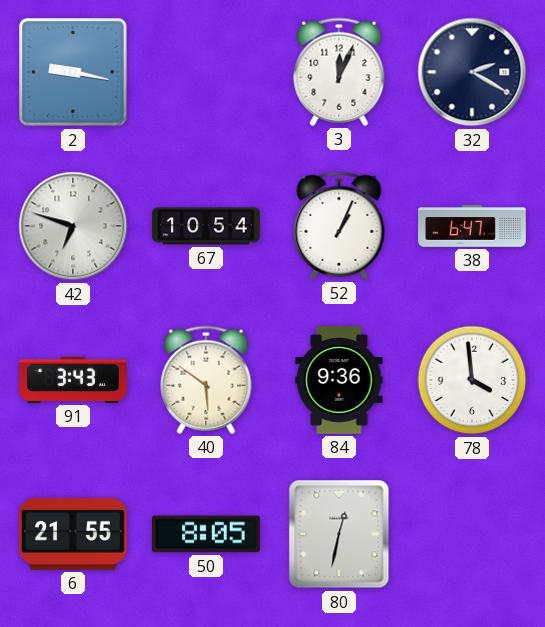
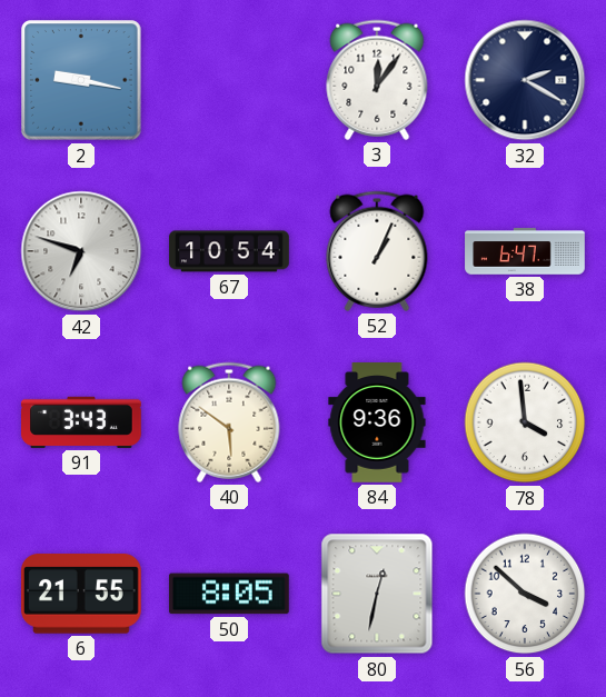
3: 12:04 -> 12:06
56: none -> 3:52
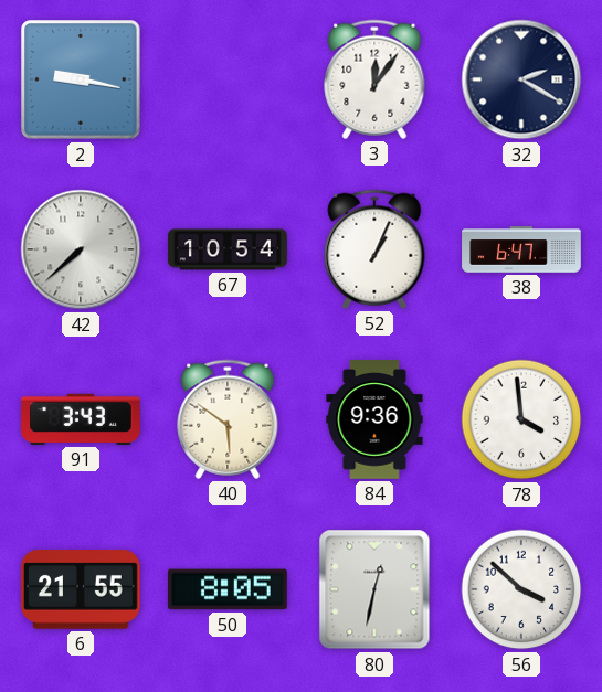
42: 6:48 -> 7:38
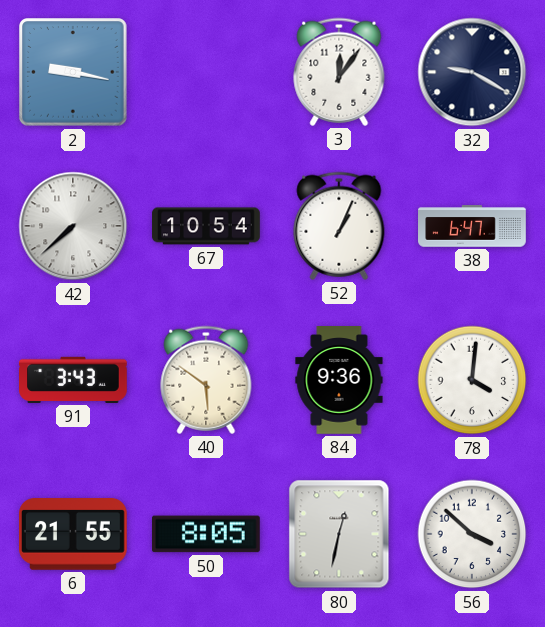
32: 2:20 -> 9:20
78: 3:59 -> 4:01
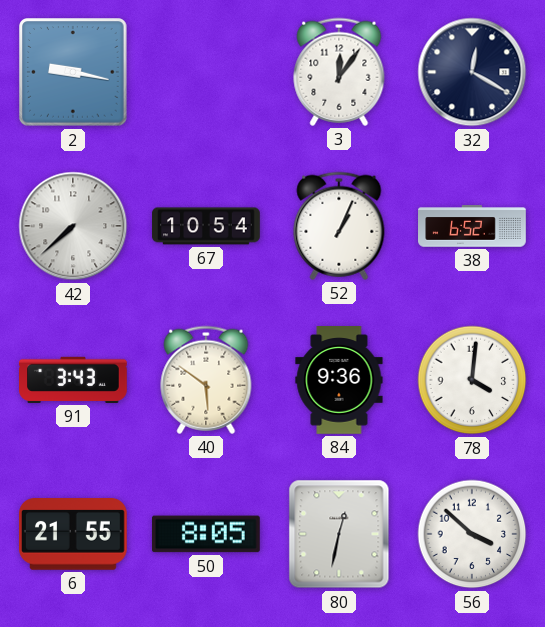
32: 9:20 -> 12:20
38: 6:47 -> 6:52
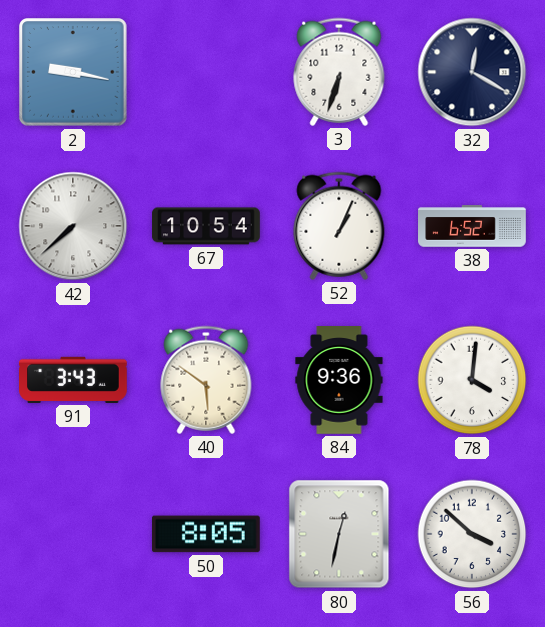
3: 12:06 -> 6:33
6: 21:55 -> none
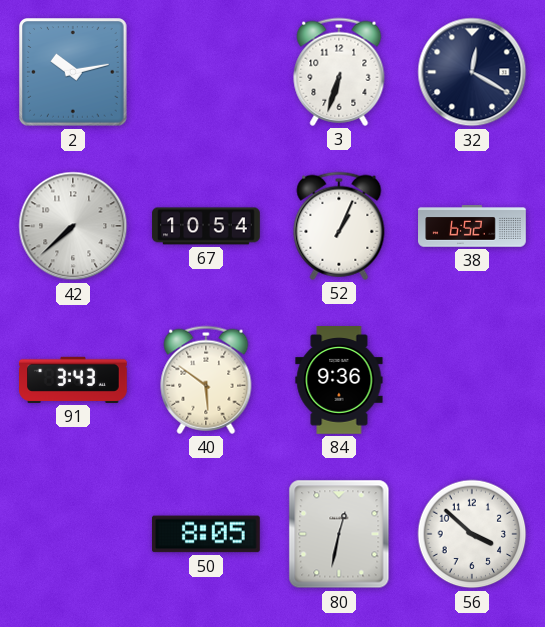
2: 9:17 -> 10:13
78: 4:01 -> none
